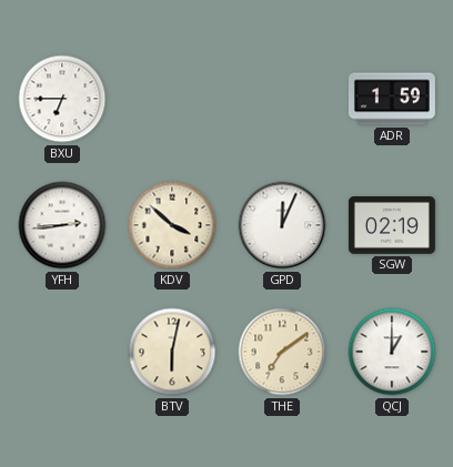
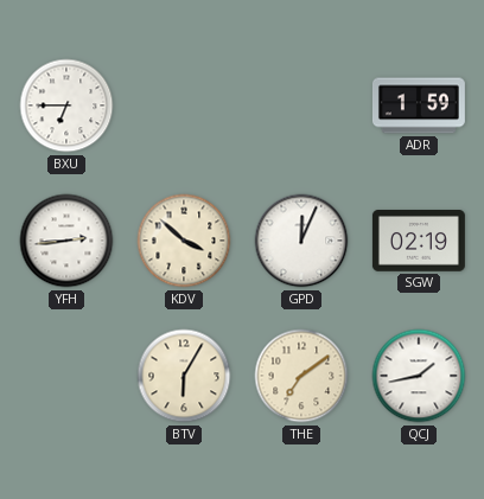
BTV: 6:02 -> 6:05
QCJ: 1:00 -> 1:43
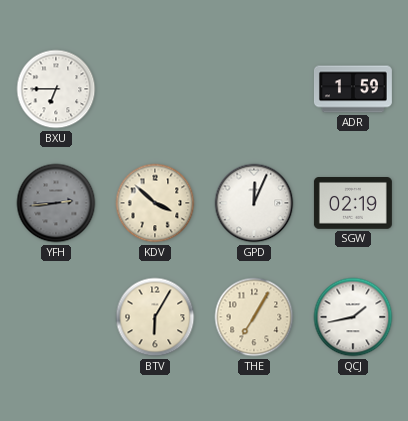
YFH dial: white -> grey
THE: 7:09 -> 7:05
